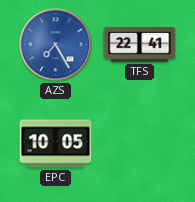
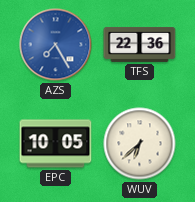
TFS: 22:41 -> 22:36
WUV: none -> 6:38
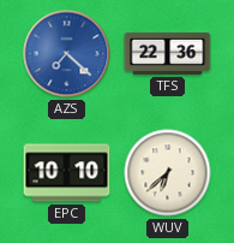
AZS: 7:25 -> 7:22
EPC: 10:05 -> 10:10
